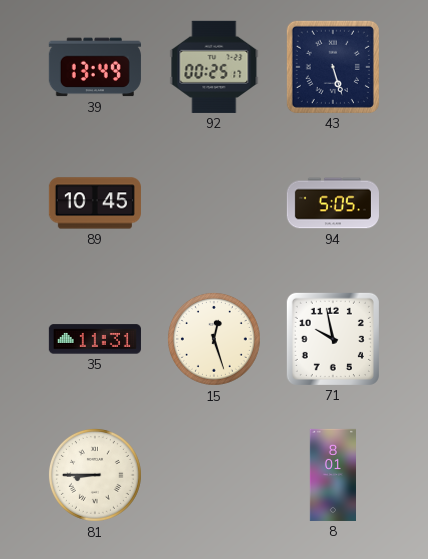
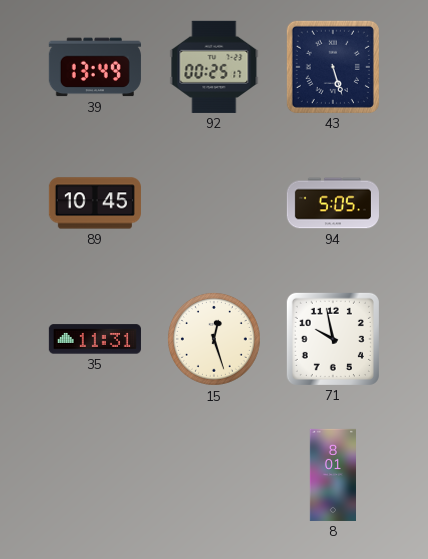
81: 8:45 -> none
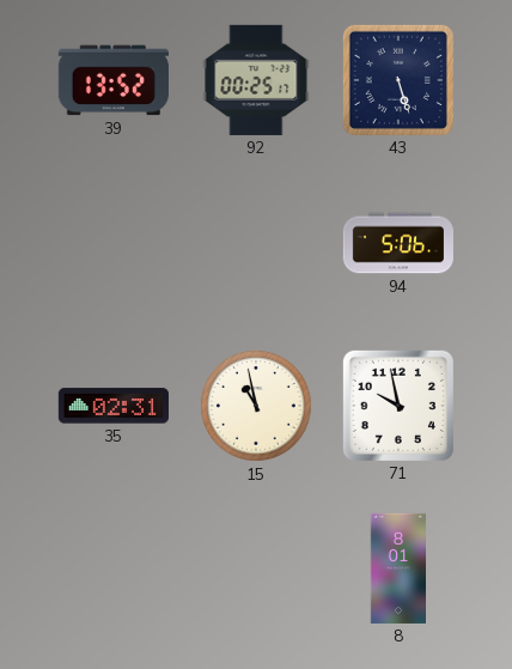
39: 13:49 -> 13:52
89: 10:45 -> none
94: 5:05 -> 5:06
35: 11:31 -> 02:31
15: 12:27 -> 10:58
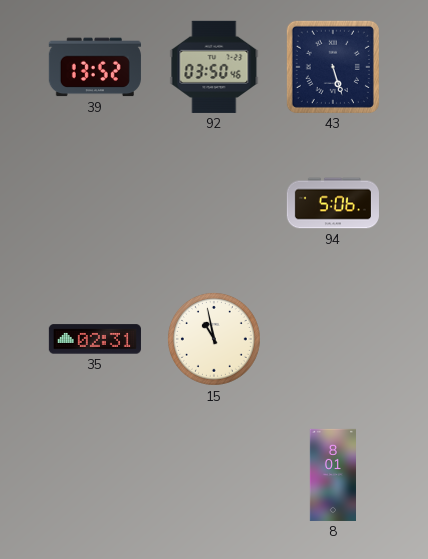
92: 00:25 -> 03:50
71: 9:58 -> none
